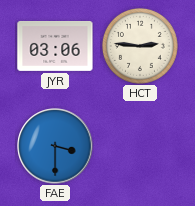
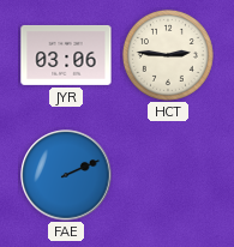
FAE: 3:30 -> 2:11
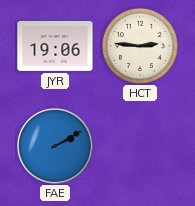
JYR: 03:06 -> 19:06
FAE: 2:11 -> 2:10
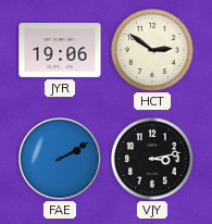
HCT: 2:46 -> 2:51
VJY: none -> 3:13
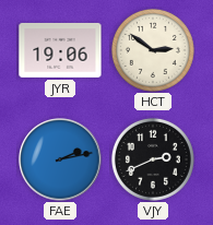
FAE: 2:10 -> 2:13
VJY: 3:13 -> 2:41
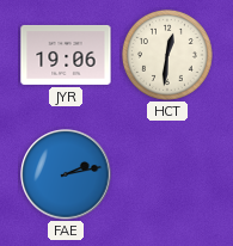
HCT: 2:51 -> 12:31
VJY: 2:41 -> none
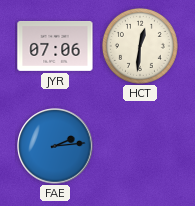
JYR: 19:06 -> 07:06
FAE: 2:13 -> 2:14
